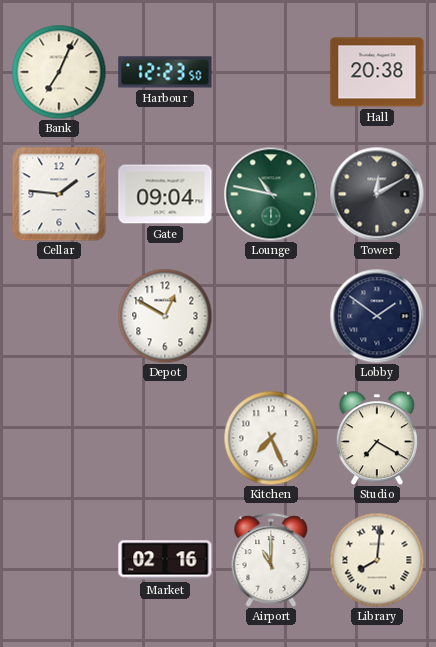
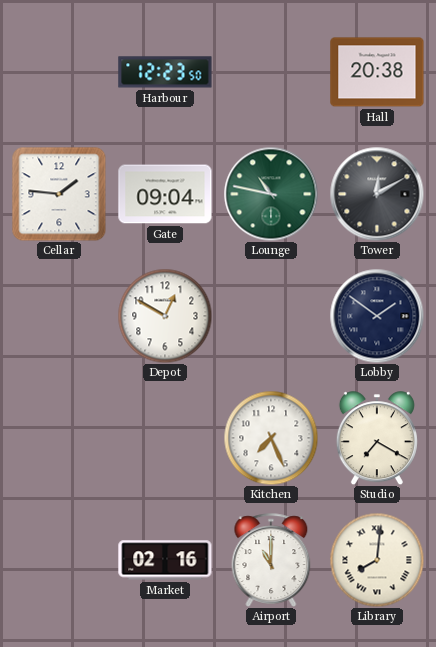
Bank: 7:04 -> none
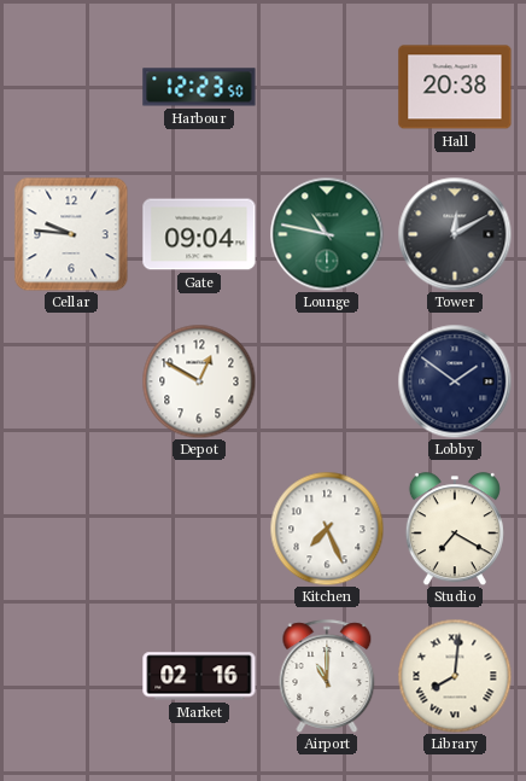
Cellar: 1:46 -> 9:46
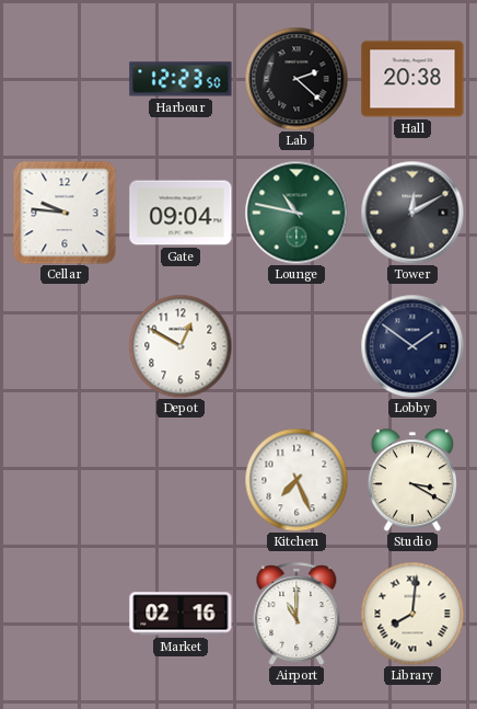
Lab: none -> 2:22
Studio: 7:20 -> 3:20
